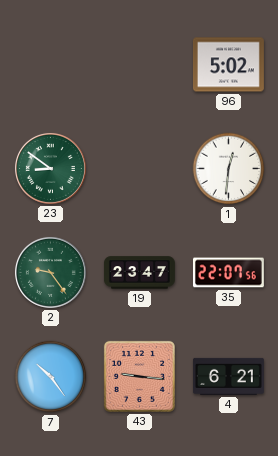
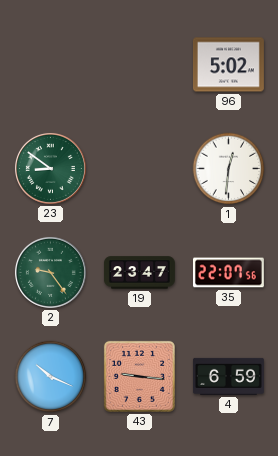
7: 10:24 -> 10:19
4: 6:21 -> 6:59
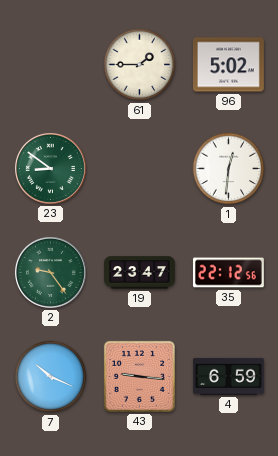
61: none -> 1:45
35: 22:07 -> 22:12
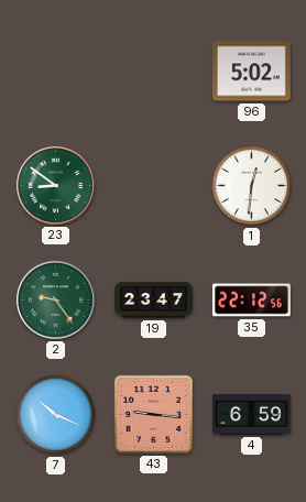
61: 1:45 -> none
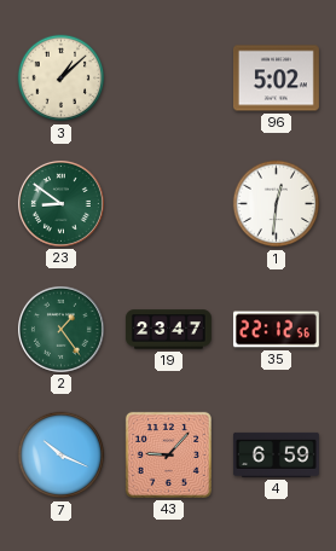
3: none -> 1:08
2: 9:24 -> 1:24
43: 9:16 -> 9:07
